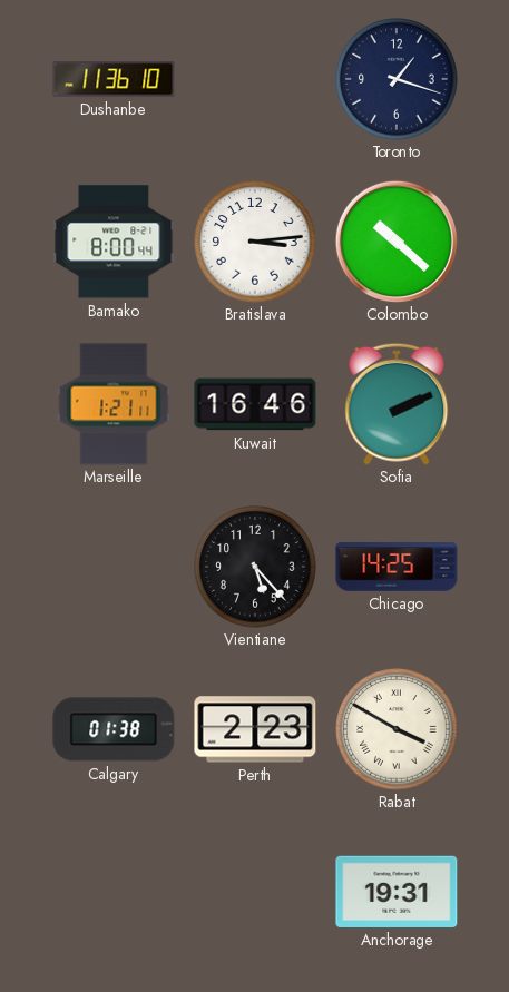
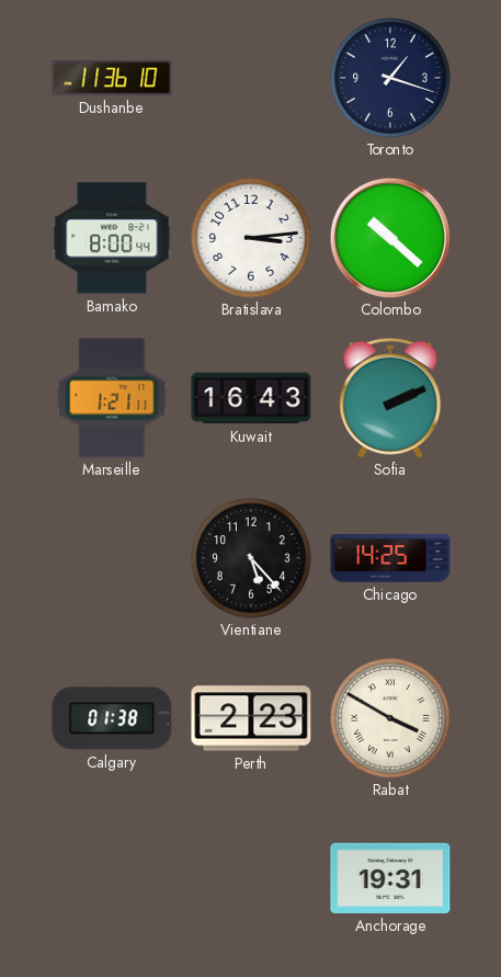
Kuwait: 16:46 -> 16:43
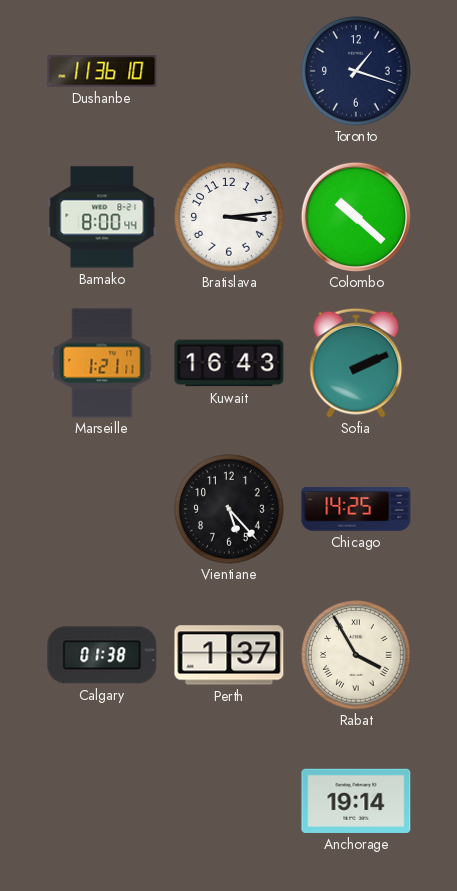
Perth: 2:23 -> 1:37
Rabat: 3:50 -> 3:55
Anchorage: 19:31 -> 19:14
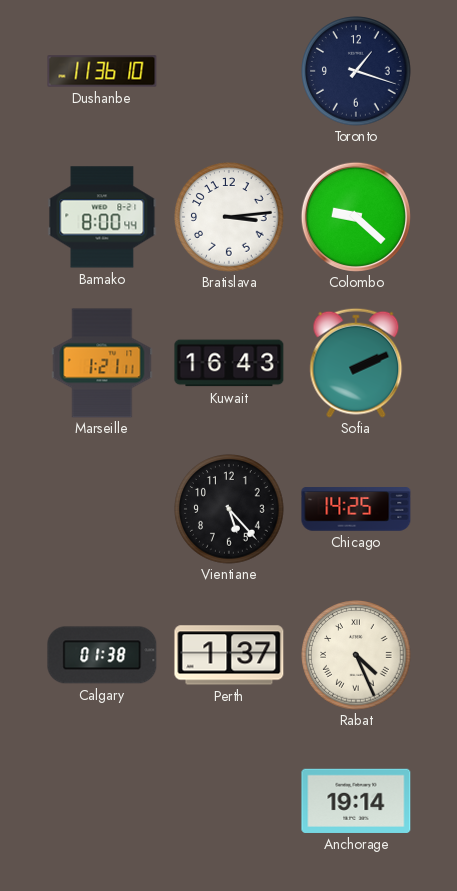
Colombo: 10:22 -> 9:22
Rabat: 3:55 -> 4:26
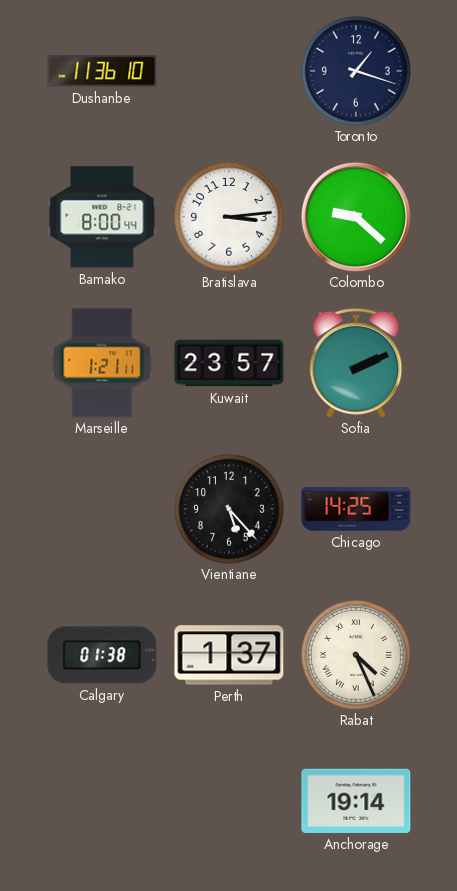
Kuwait: 16:43 -> 23:57
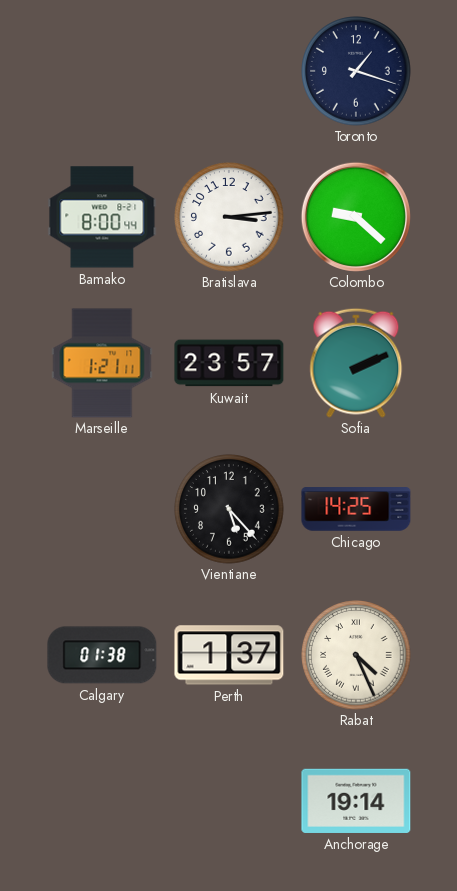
Dushanbe: 11:36 -> none
